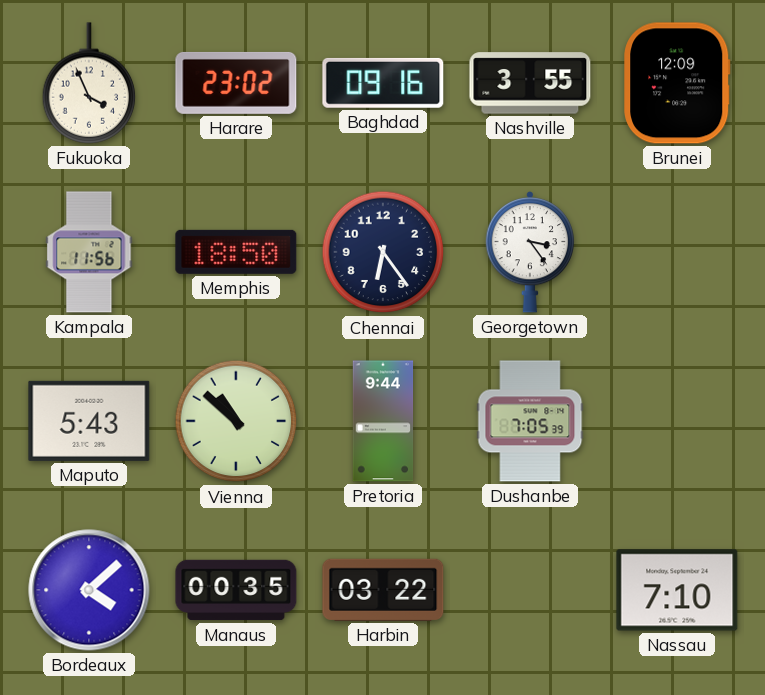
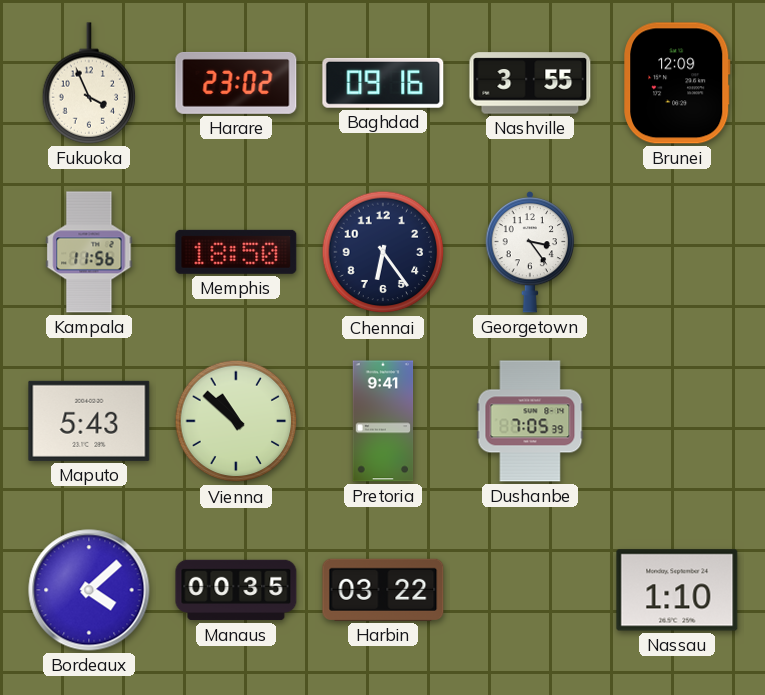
Pretoria: 9:44 -> 9:41
Nassau: 7:10 -> 1:10
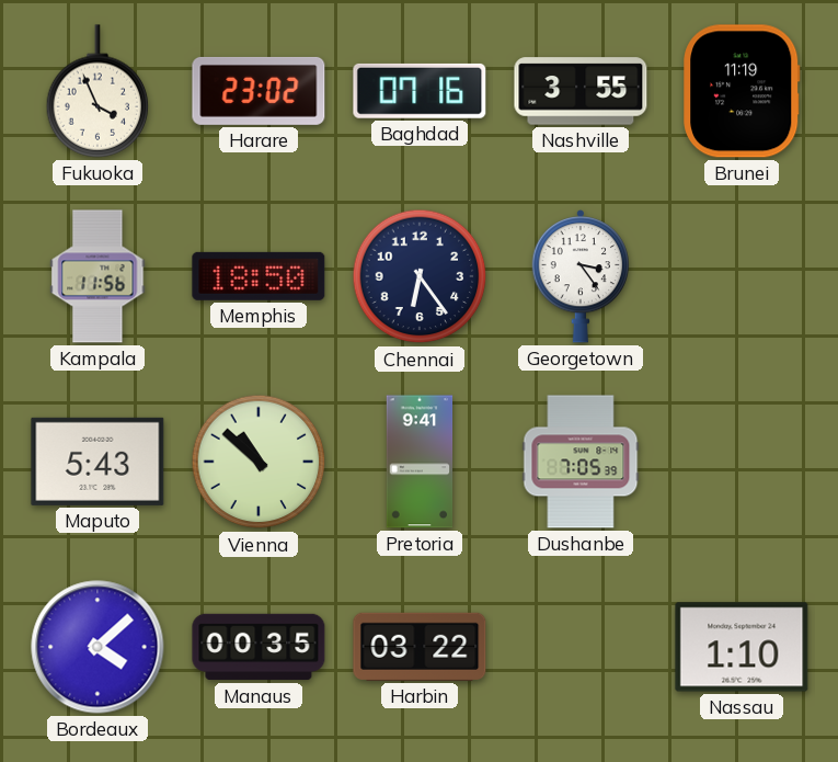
Baghdad: 09:16 -> 07:16
Brunei: 12:09 -> 11:19
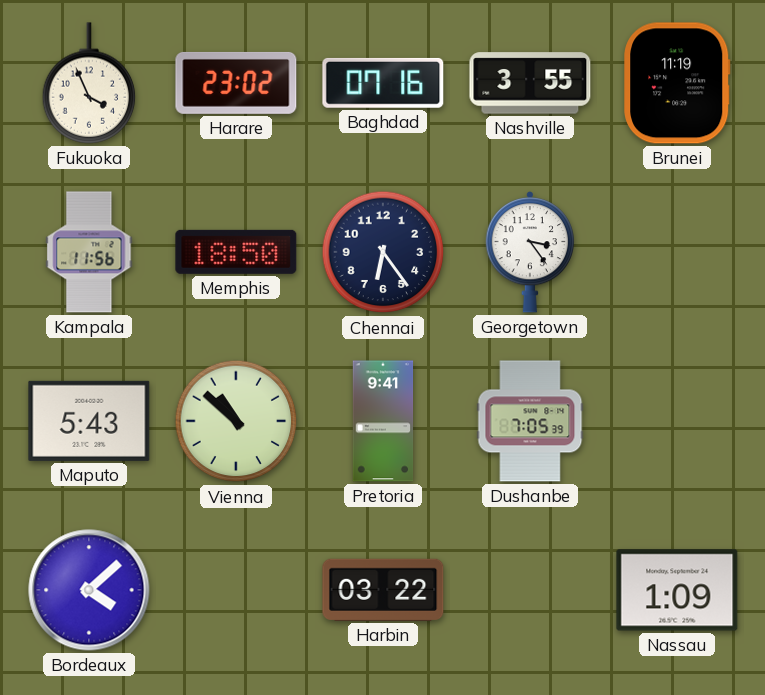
Manaus: 00:35 -> none
Nassau: 1:10 -> 1:09
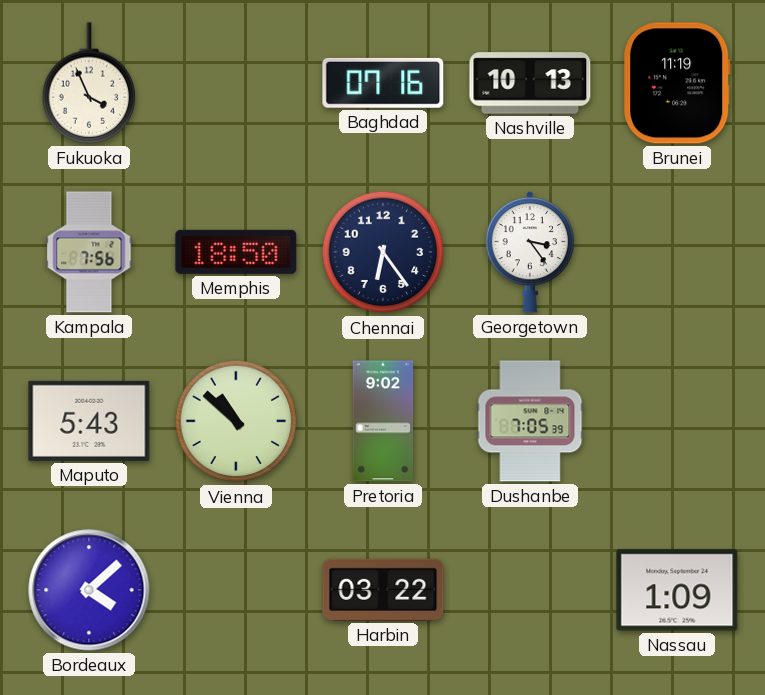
Harare: 23:02 -> none
Nashville: 3:55 -> 10:13
Kampala: 11:56 -> 7:56
Pretoria: 9:41 -> 9:02
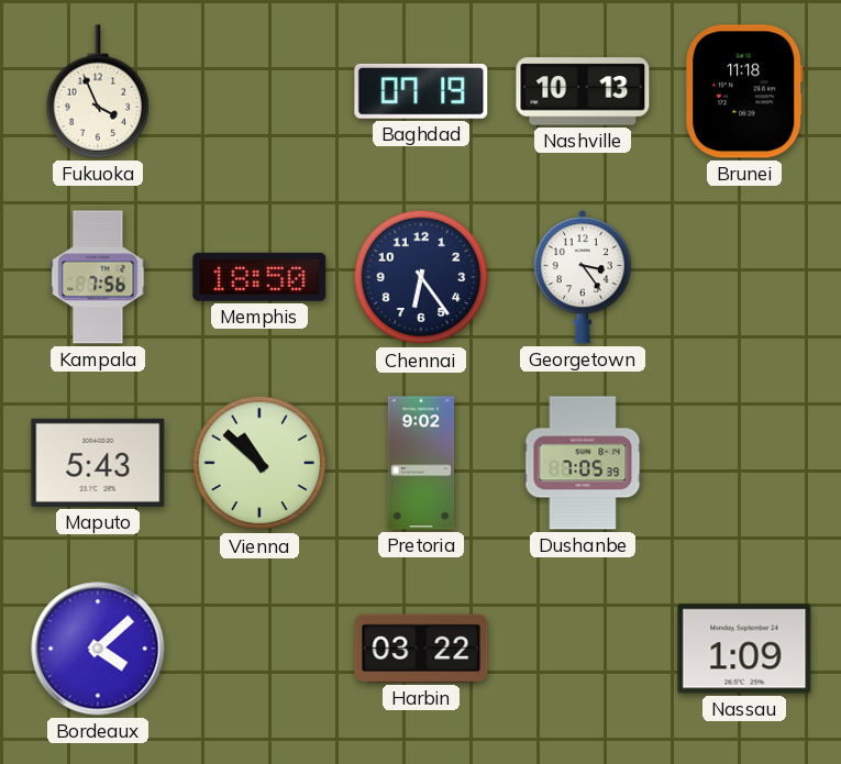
Baghdad: 07:16 -> 07:19
Brunei: 11:19 -> 11:18
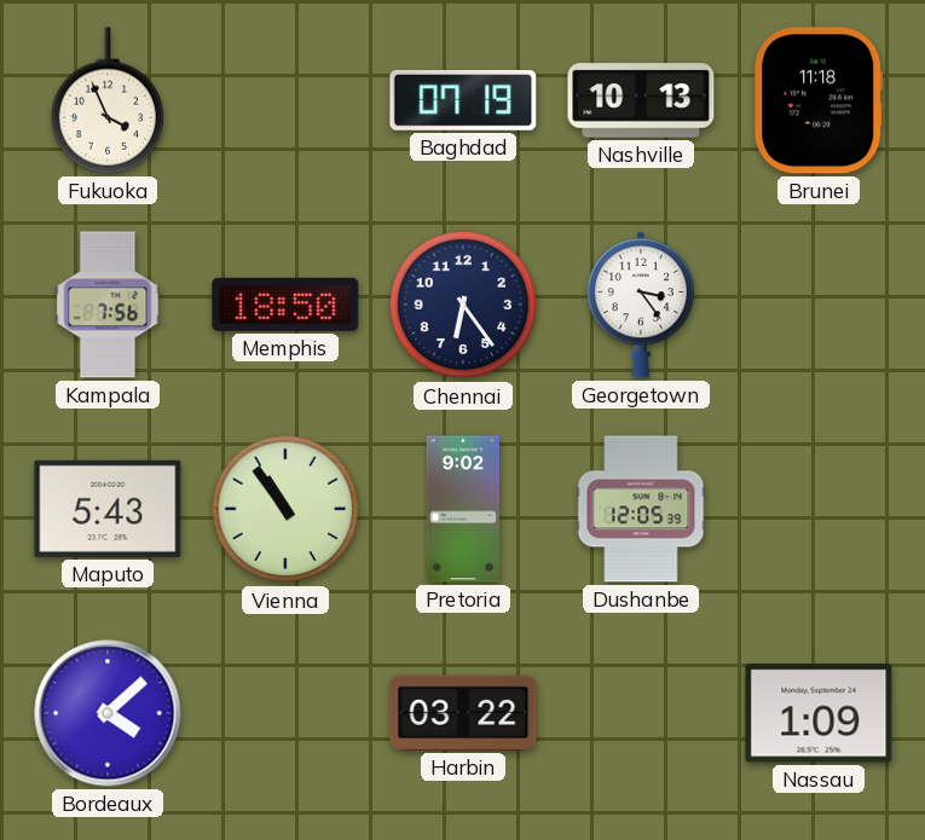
Vienna: 10:52 -> 10:54
Dushanbe: 7:05 -> 12:05
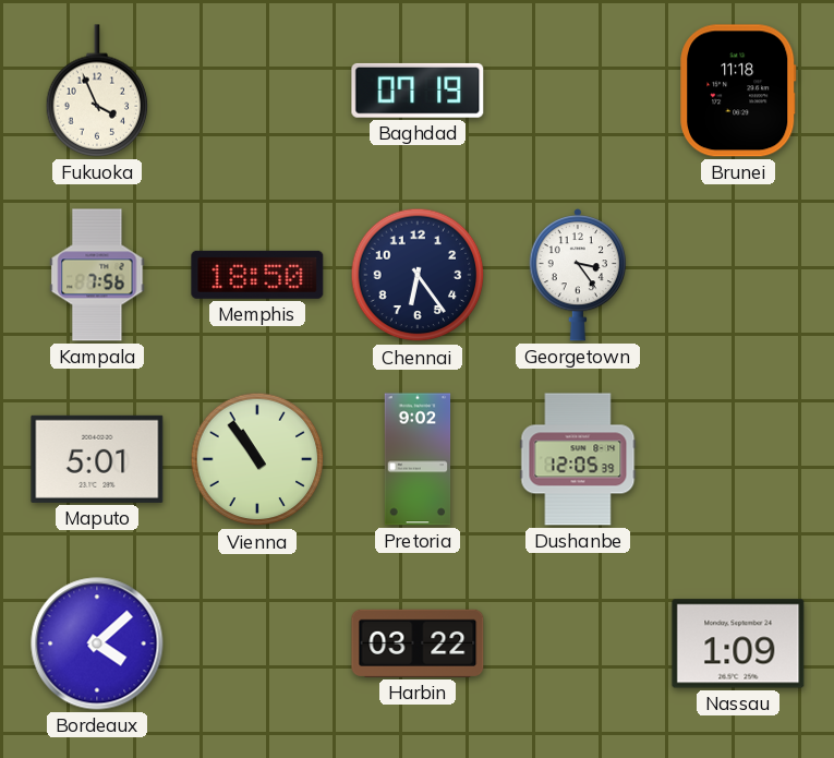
Nashville: 10:13 -> none
Maputo: 5:43 -> 5:01
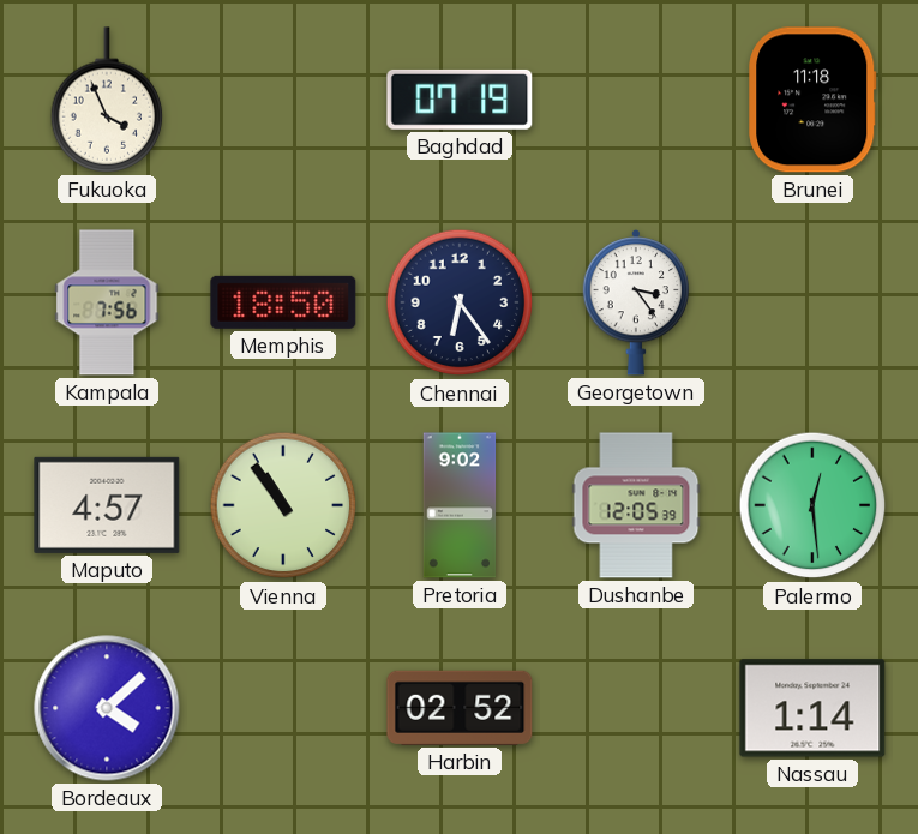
Maputo: 5:01 -> 4:57
Palermo: none -> 12:29
Harbin: 03:22 -> 02:52
Nassau: 1:09 -> 1:14
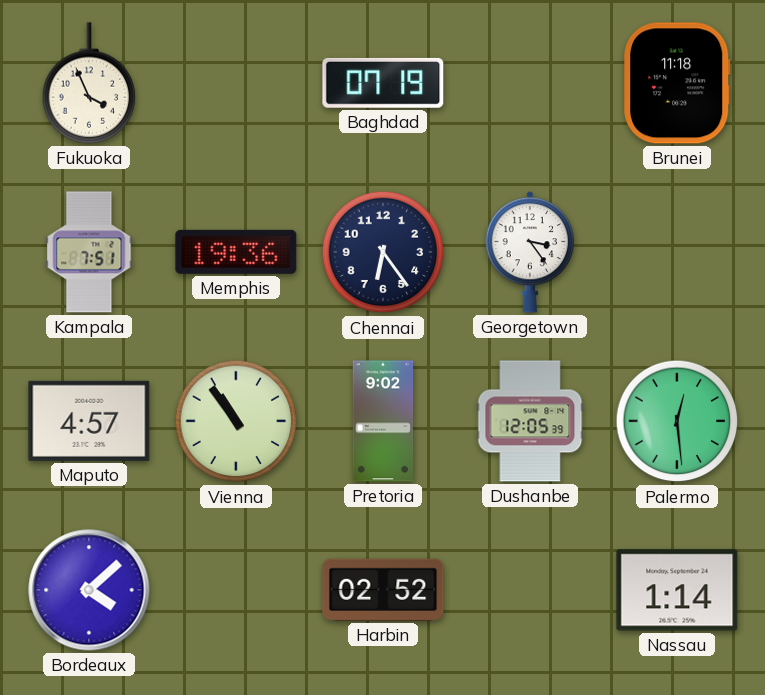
Kampala: 7:56 -> 7:51
Memphis: 18:50 -> 19:36
